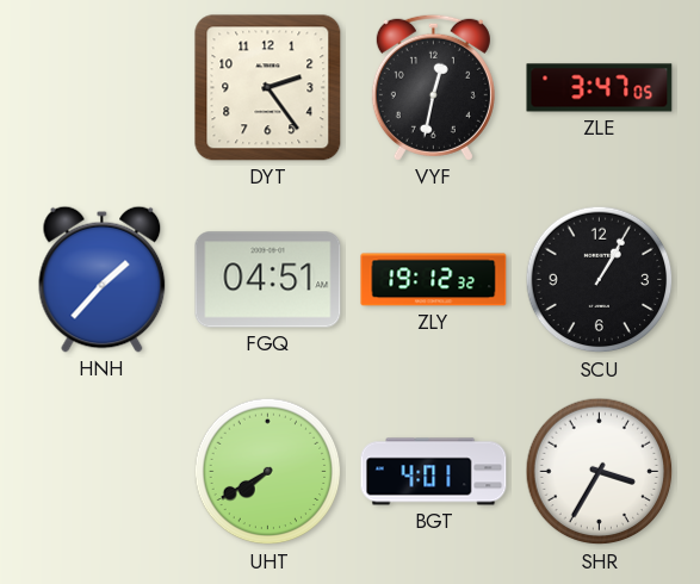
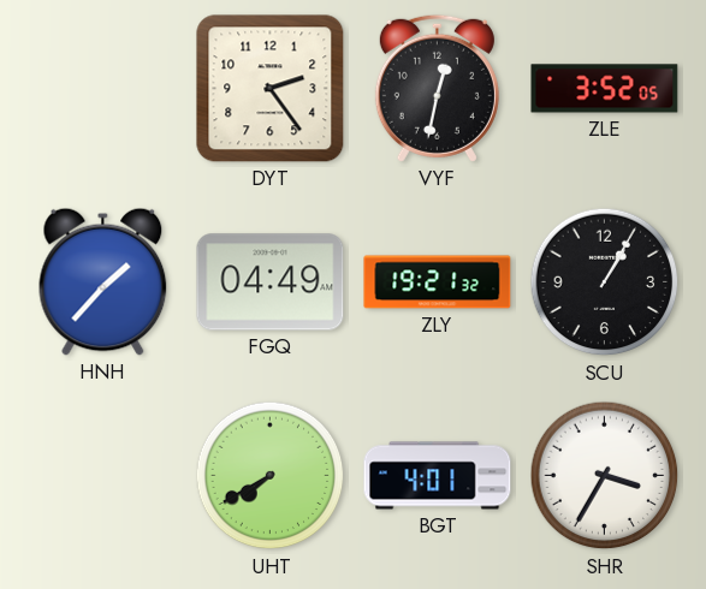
ZLE: 3:47 -> 3:52
FGQ: 04:51 -> 04:49
ZLY: 19:12 -> 19:21
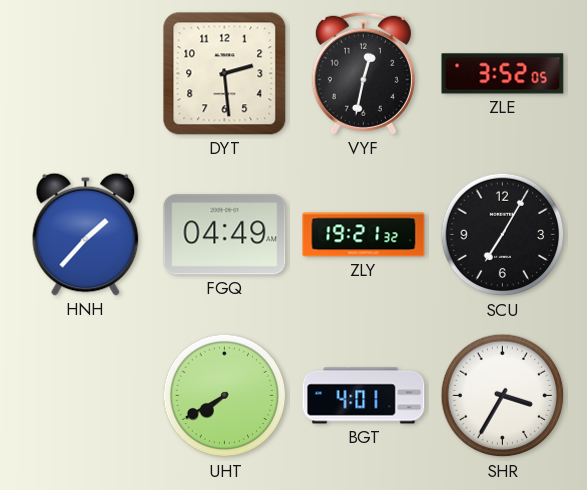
DYT: 2:24 -> 2:29
SCU: 1:05 -> 7:05
